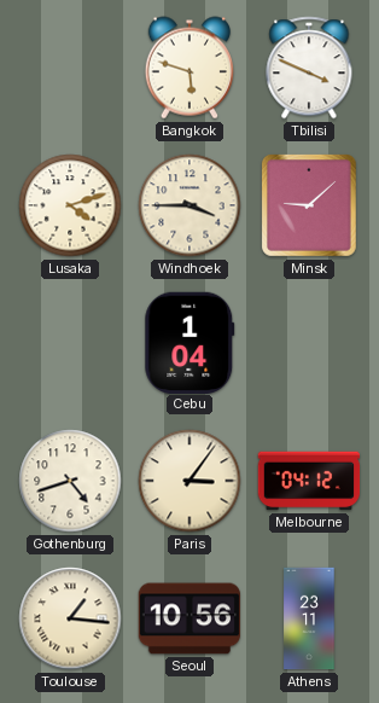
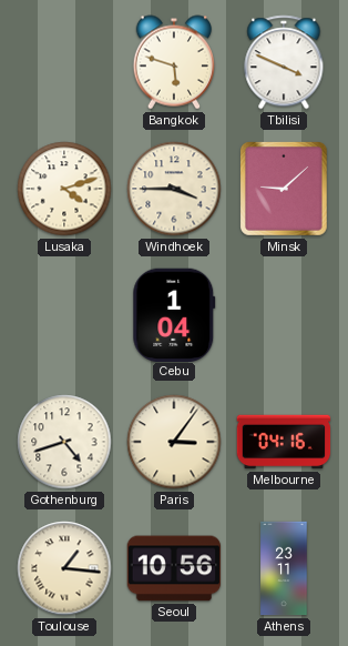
Melbourne: 04:12 -> 04:16
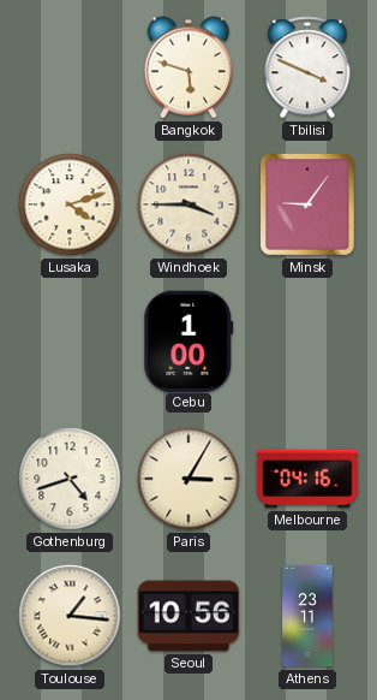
Minsk: 9:08 -> 9:06
Cebu: 1:04 -> 1:00
Paris: 3:06 -> 3:05
